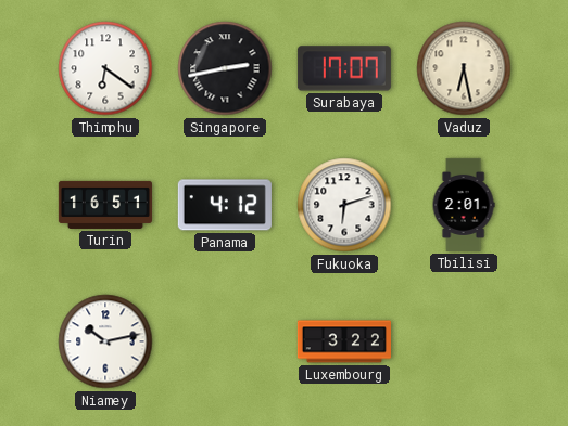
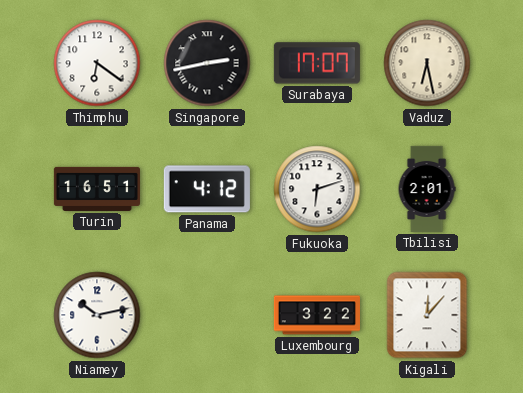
Kigali: none -> 12:07
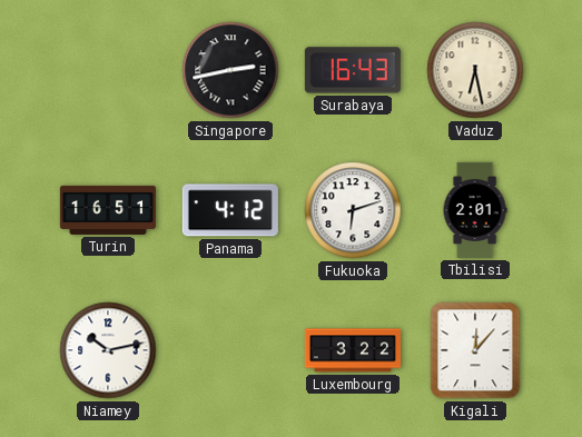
Thimphu: 6:21 -> none
Surabaya: 17:07 -> 16:43
